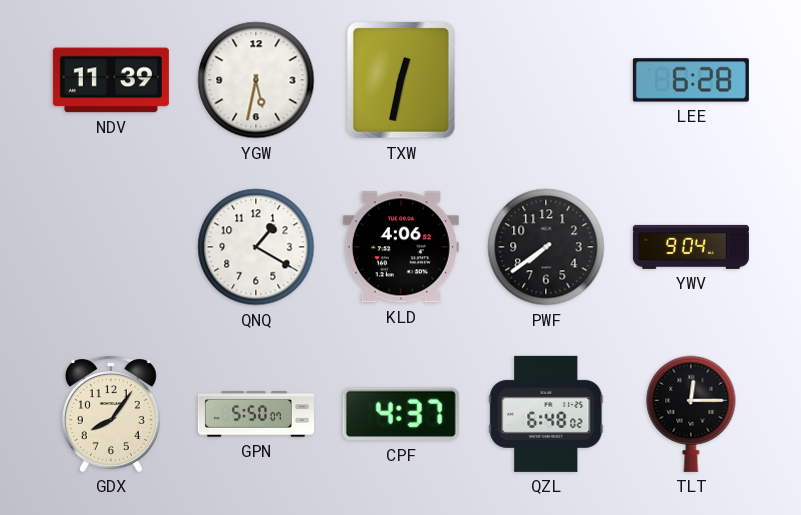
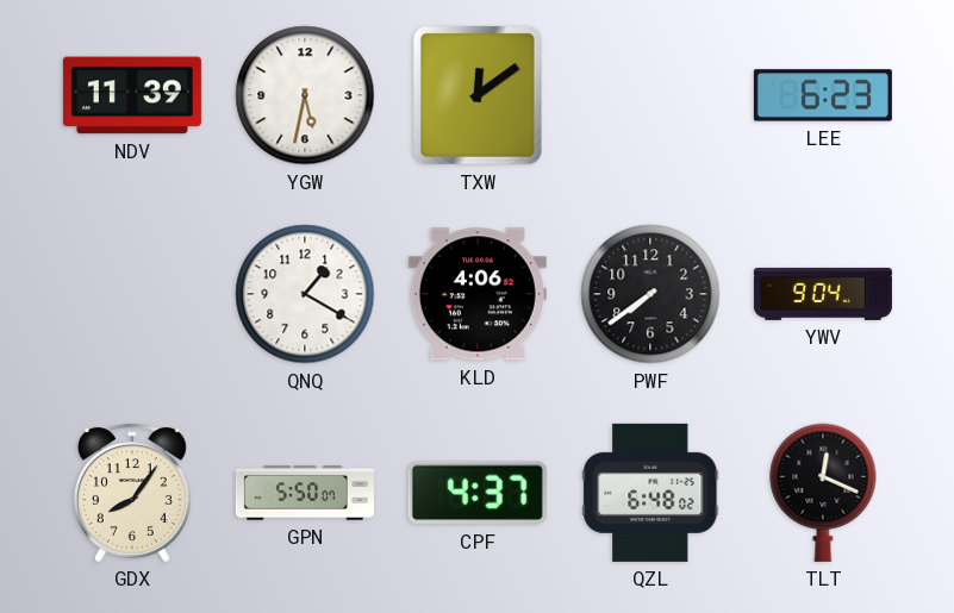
TXW: 12:32 -> 12:09
LEE: 6:28 -> 6:23
TLT: 12:15 -> 12:19
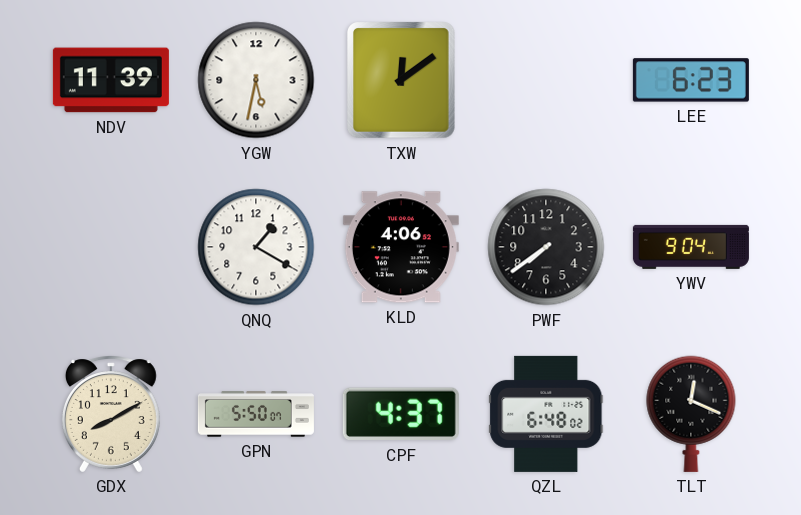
GDX: 8:06 -> 8:10
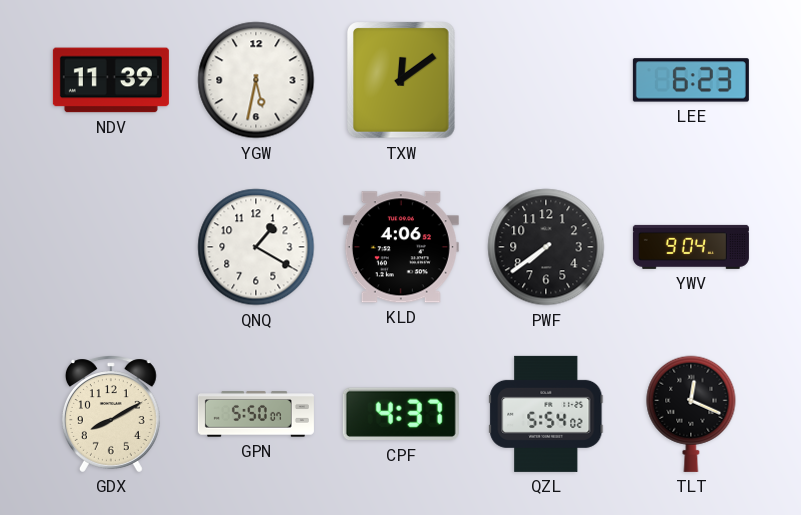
QZL: 6:48 -> 5:54
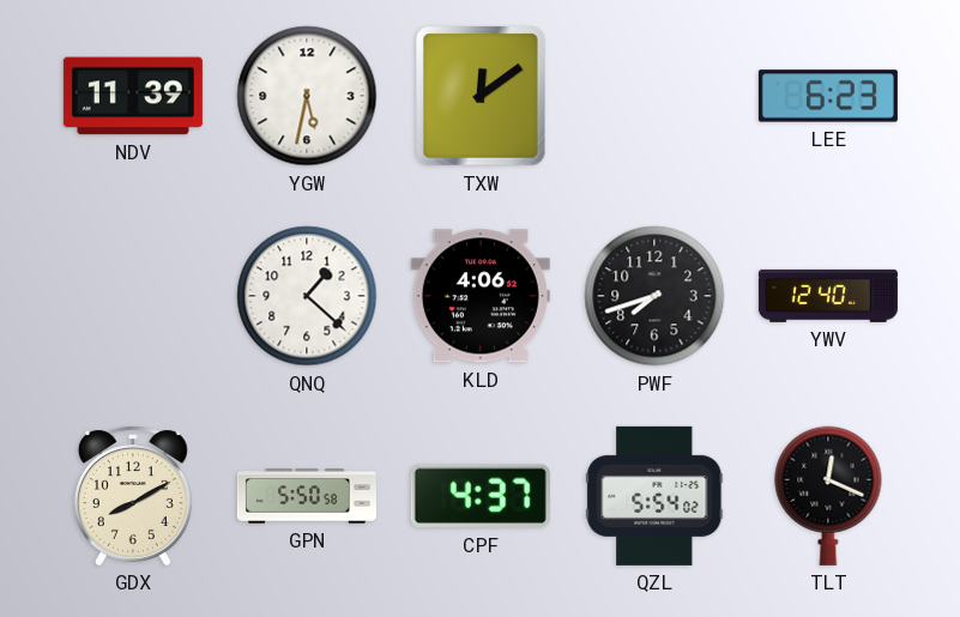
QNQ: 1:20 -> 1:22
PWF: 7:39 -> 7:42
YWV: 9:04 -> 12:40
GPN: 5:50:07 -> 5:50:58
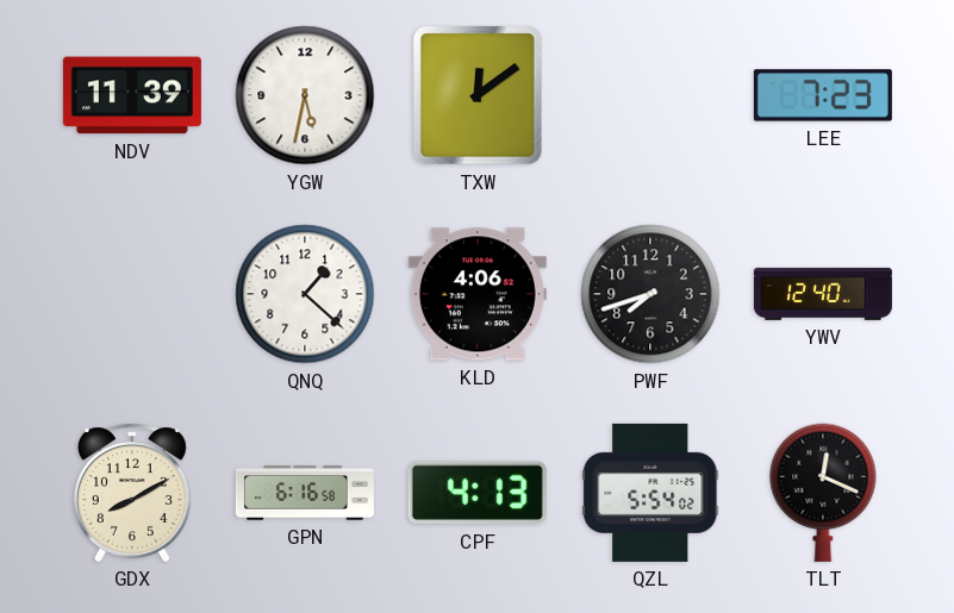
LEE: 6:23 -> 7:23
GPN: 5:50 -> 6:16
CPF: 4:37 -> 4:13
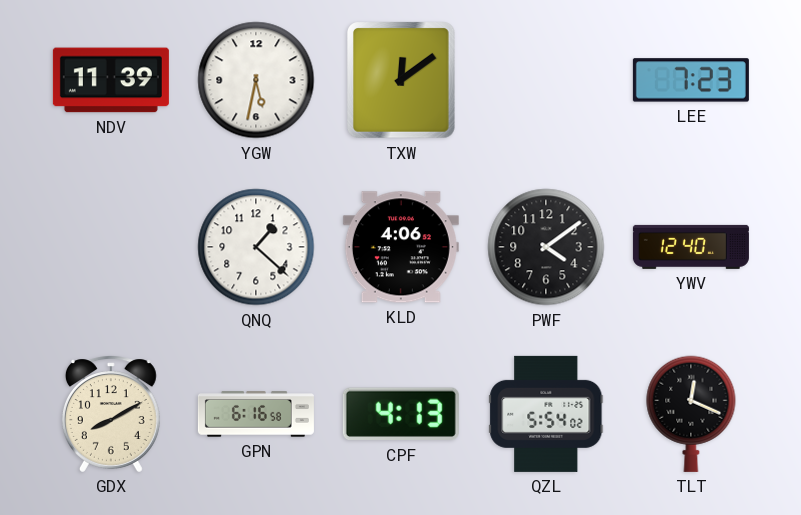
PWF: 7:42 -> 4:09
